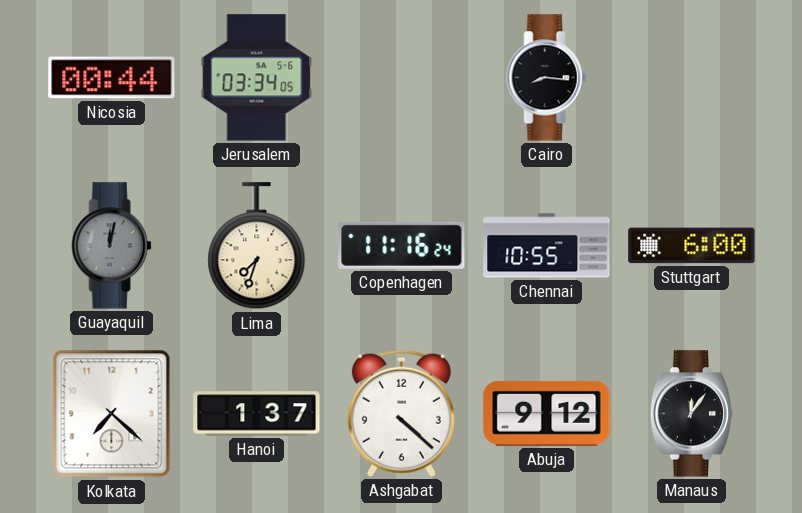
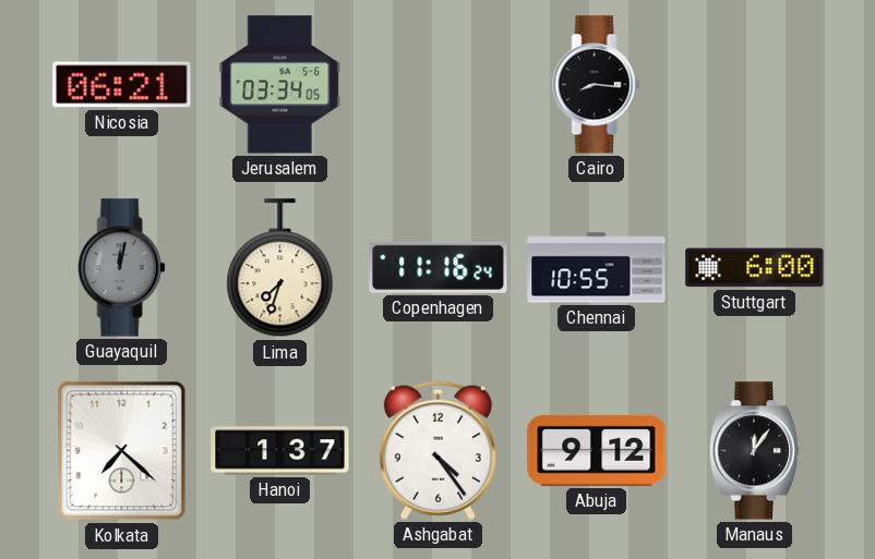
Nicosia: 00:44 -> 06:21
Ashgabat: 4:22 -> 4:24
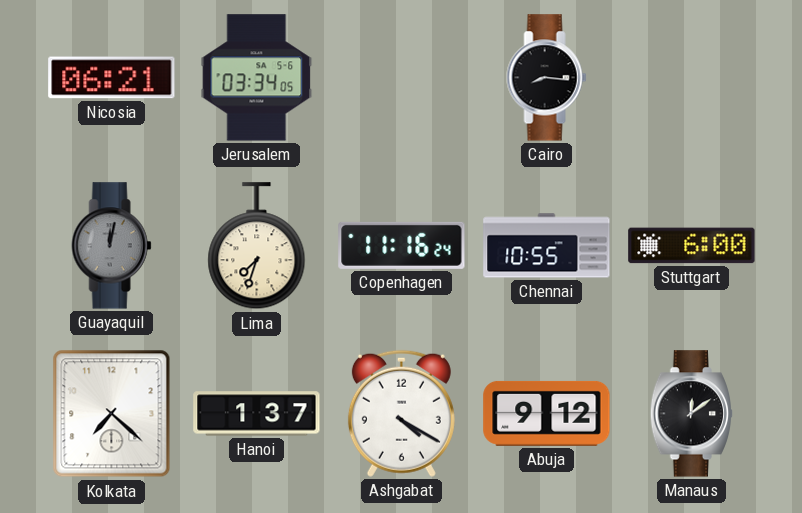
Ashgabat: 4:24 -> 4:20
Manaus: 12:06 -> 12:09
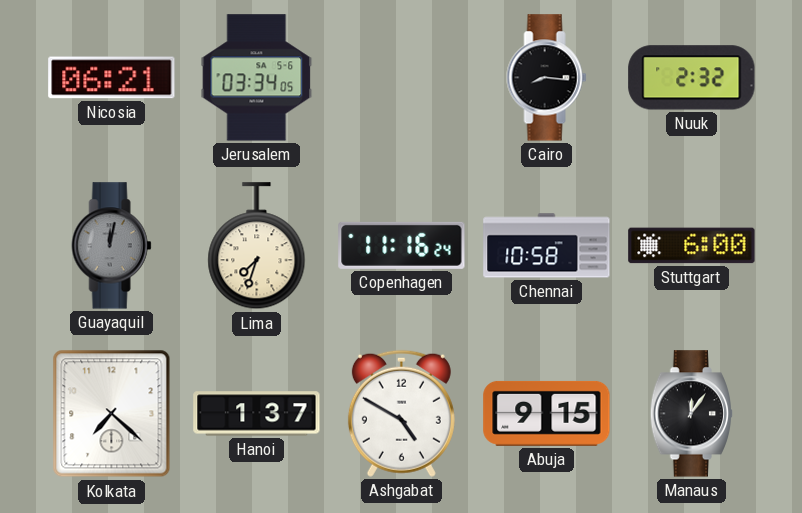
Nuuk: none -> 2:32
Chennai: 10:55 -> 10:58
Ashgabat: 4:20 -> 4:50
Abuja: 9:12 -> 9:15
Manaus: 12:09 -> 12:06
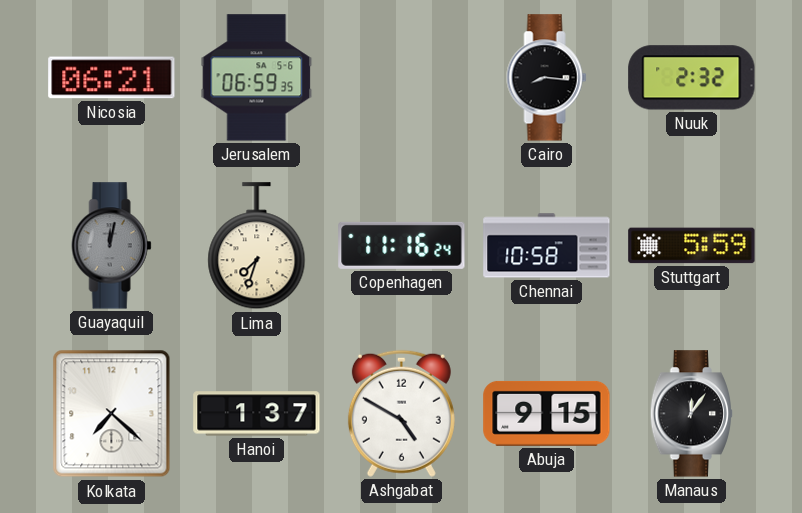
Jerusalem: 03:34 -> 06:59
Stuttgart: 6:00 -> 5:59
